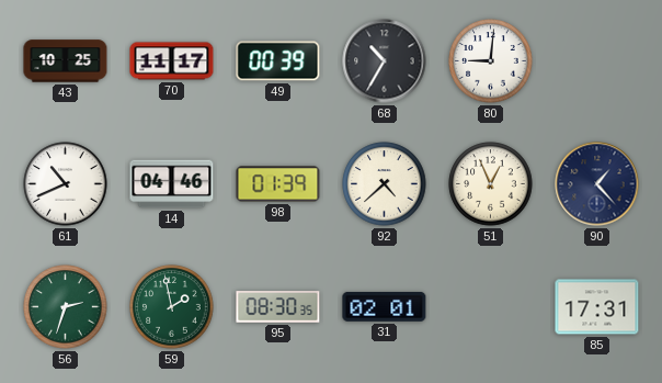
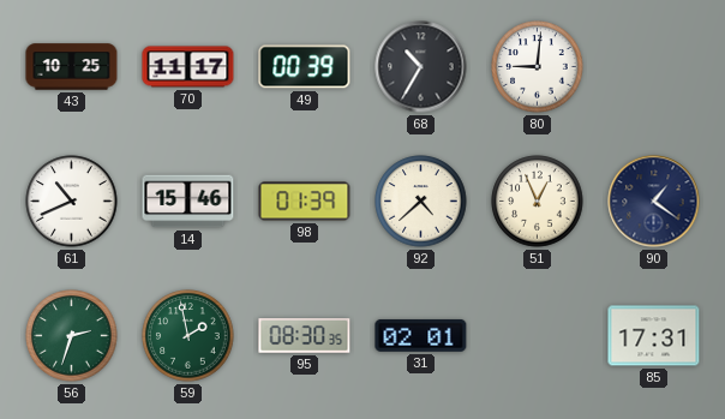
14: 04:46 -> 15:46
90: 1:23 -> 1:21
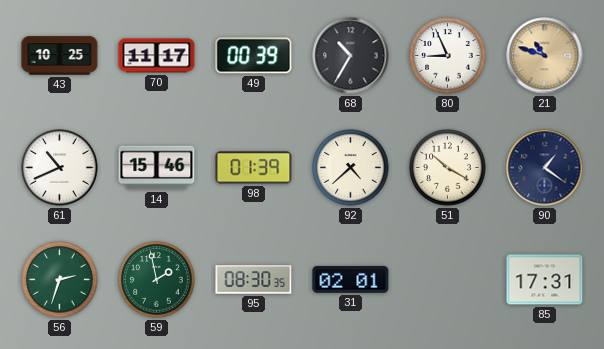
80: 9:01 -> 8:56
21: none -> 10:48
51: 12:56 -> 10:20
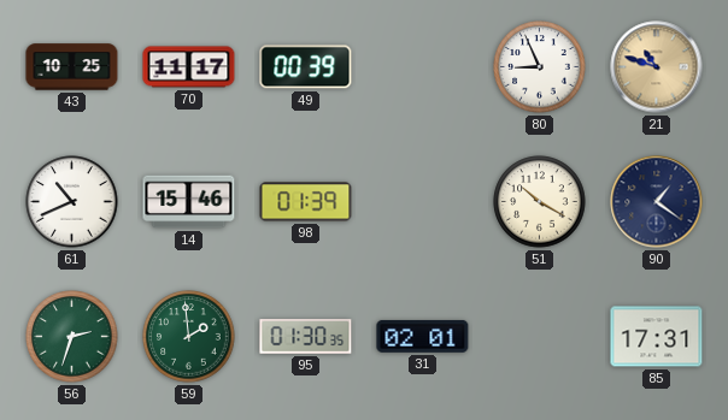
68: 10:35 -> none
92: 4:38 -> none
59: 1:58 -> 1:59
95: 08:30 -> 01:30
